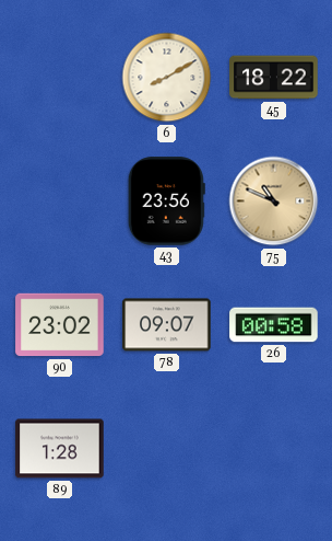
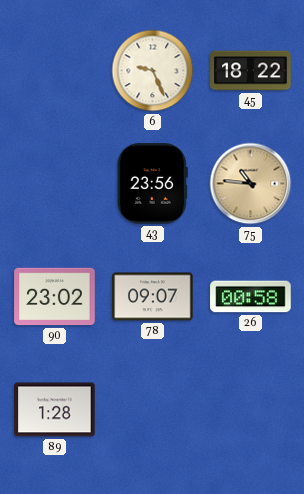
6: 8:10 -> 9:26
75: 10:49 -> 10:46
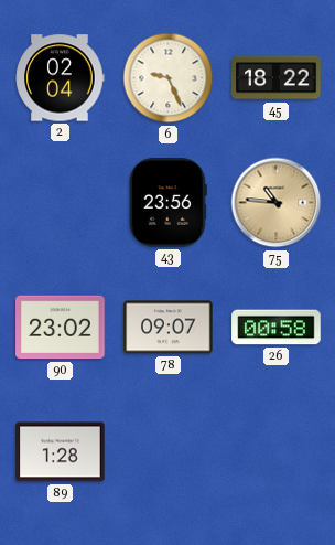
2: none -> 02:04
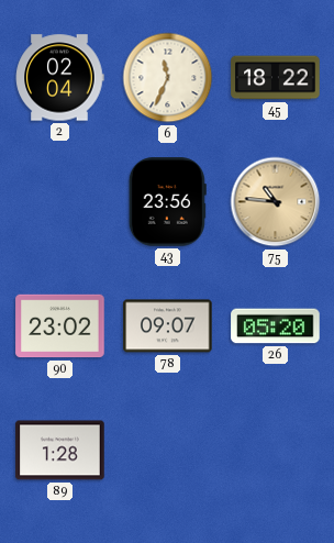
6: 9:26 -> 11:34
26: 00:58 -> 05:20
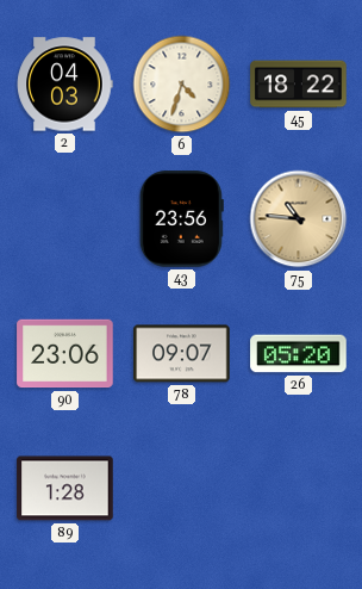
2: 02:04 -> 04:03
6: 11:34 -> 4:33
90: 23:02 -> 23:06
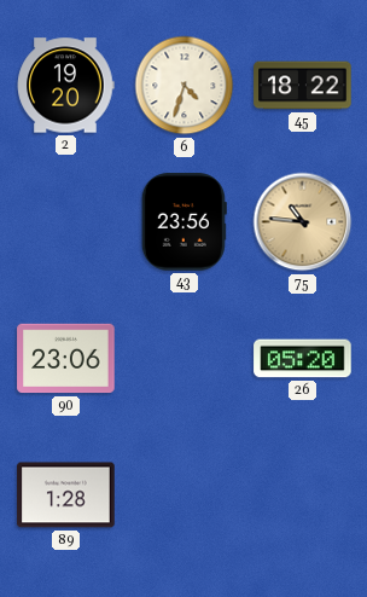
2: 04:03 -> 19:20
78: 09:07 -> none
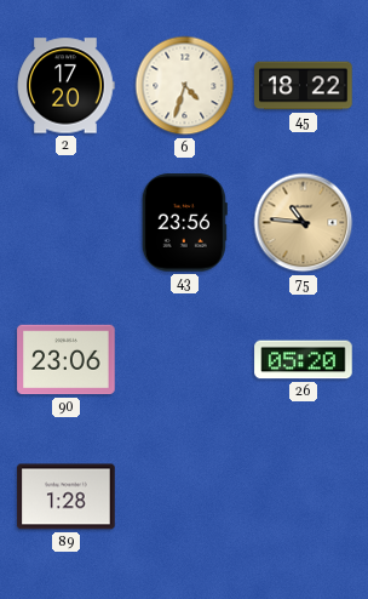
2: 19:20 -> 17:20
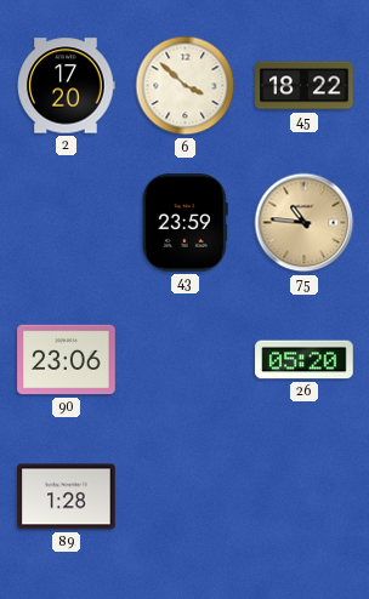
6: 4:33 -> 3:52
43: 23:56 -> 23:59
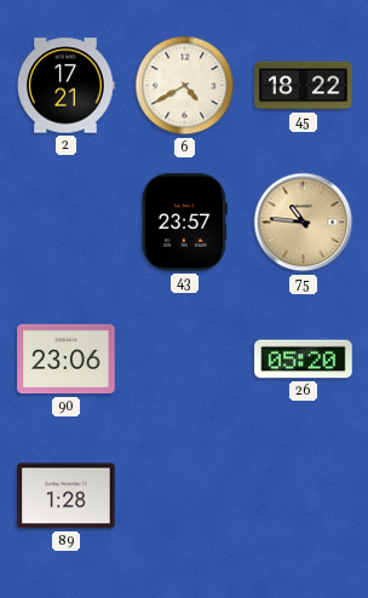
2: 17:20 -> 17:21
6: 3:52 -> 4:40
43: 23:59 -> 23:57
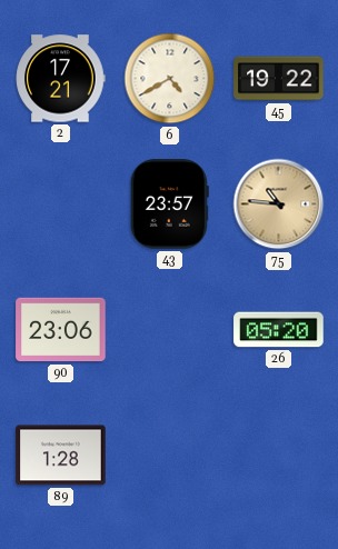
45: 18:22 -> 19:22
